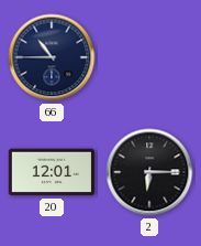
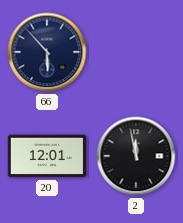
66: 10:45 -> 5:53
2: 6:15 -> 11:58
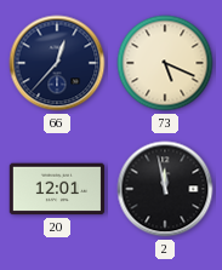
66: 5:53 -> 12:37
73: none -> 5:19
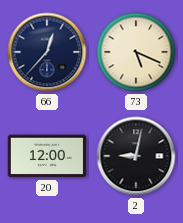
20: 12:01 -> 12:00
2: 11:58 -> 9:02
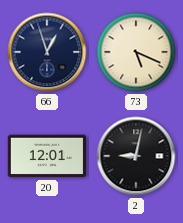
66: 12:37 -> 12:57
20: 12:00 -> 12:01
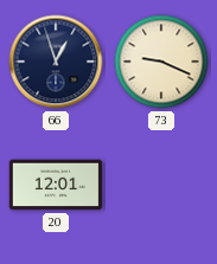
73: 5:19 -> 9:19
2: 9:02 -> none
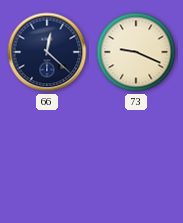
66: 12:57 -> 12:22
20: 12:01 -> none
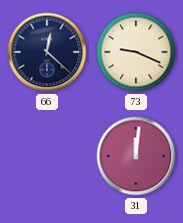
31: none -> 12:01
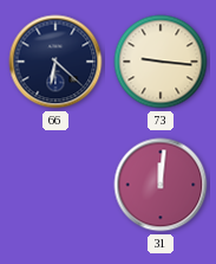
66: 12:22 -> 6:22
73: 9:19 -> 9:16
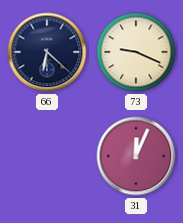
73: 9:16 -> 9:19
31: 12:01 -> 12:04
